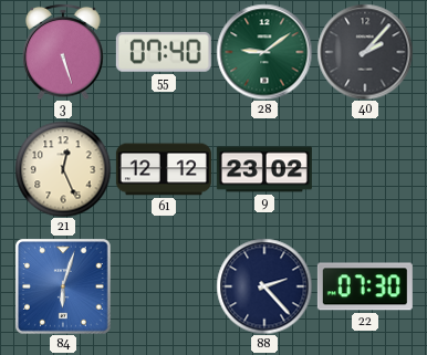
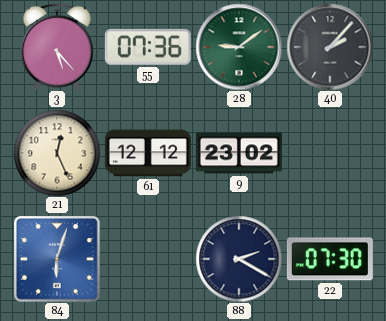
3: 5:27 -> 5:23
55: 07:40 -> 07:36
88: 2:23 -> 2:20
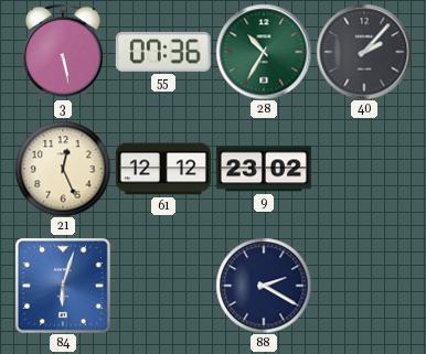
3: 5:23 -> 5:28
28: 9:09 -> 10:35
22: 07:30 -> none
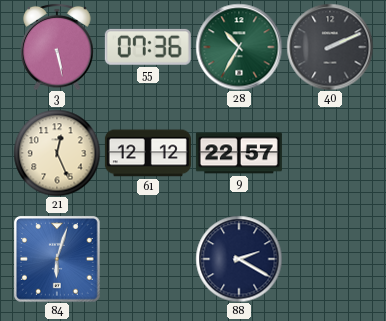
40: 2:07 -> 2:11
9: 23:02 -> 22:57
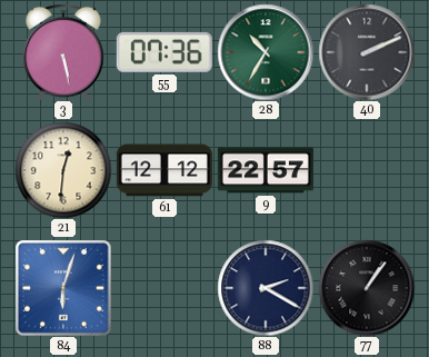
21: 12:26 -> 12:31
77: none -> 1:06
